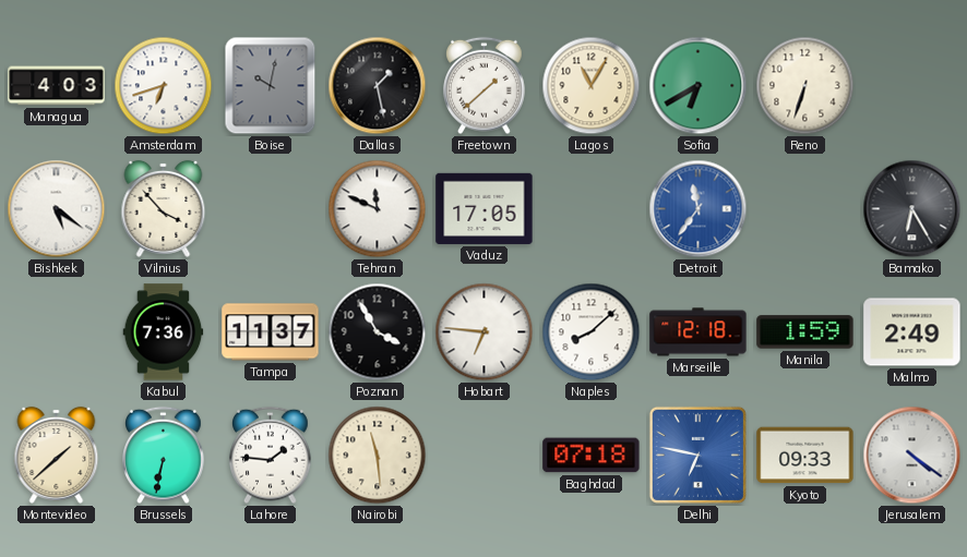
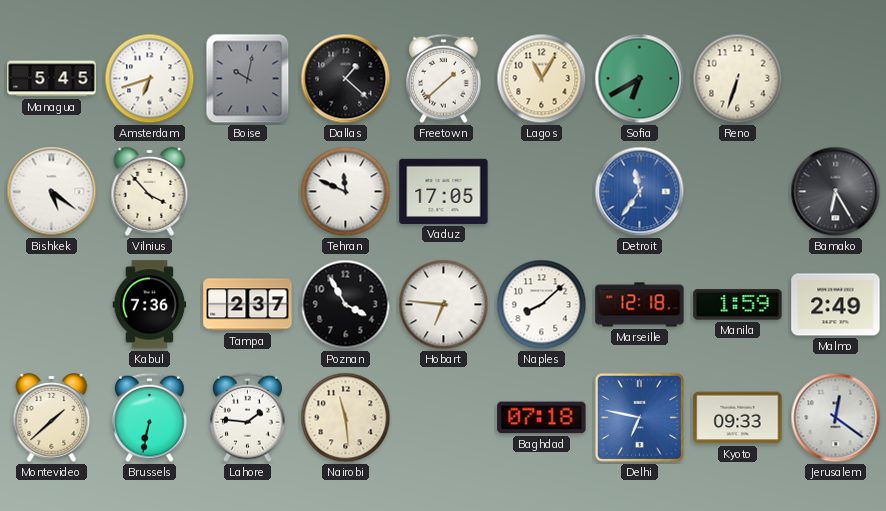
Managua: 4:03 -> 5:45
Dallas: 1:28 -> 1:22
Tampa: 11:37 -> 2:37
Jerusalem: 4:21 -> 12:21
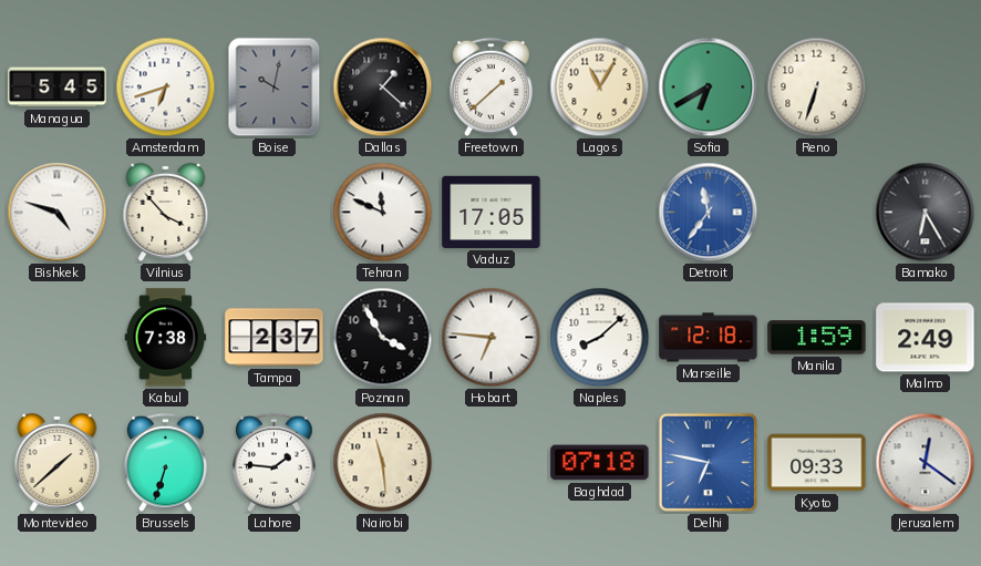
Bishkek: 5:21 -> 4:48
Kabul: 7:36 -> 7:38
Brussels: 6:32 -> 6:33
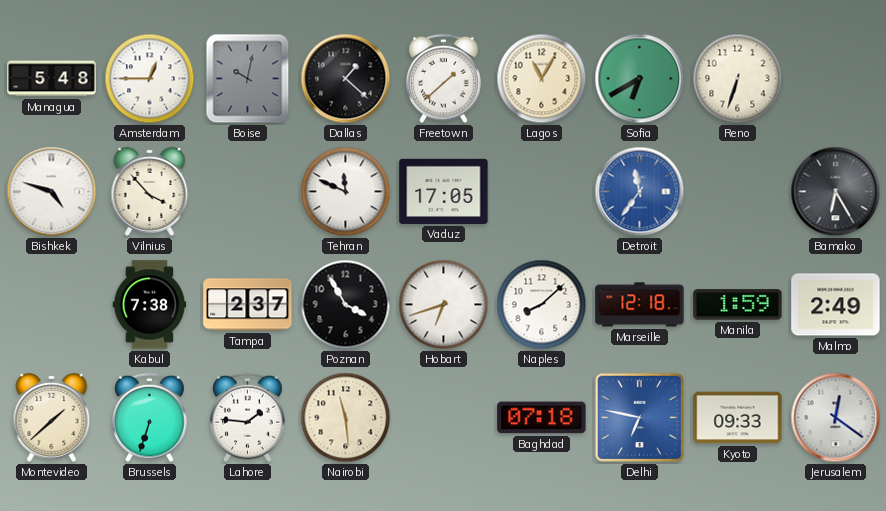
Managua: 5:45 -> 5:48
Amsterdam: 6:42 -> 12:45
Hobart: 6:46 -> 6:42
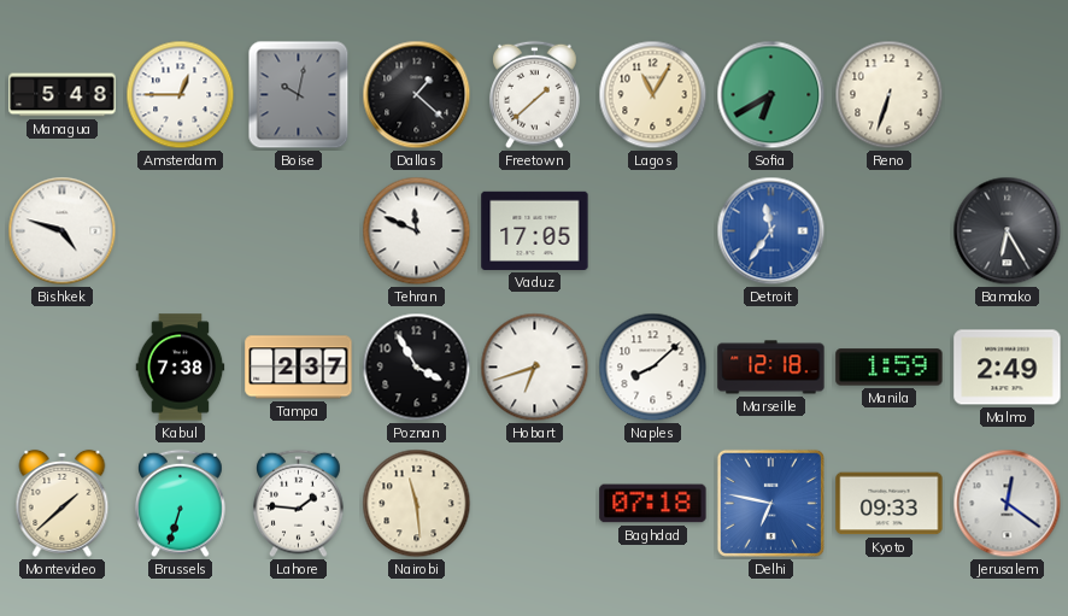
Vilnius: 3:53 -> none
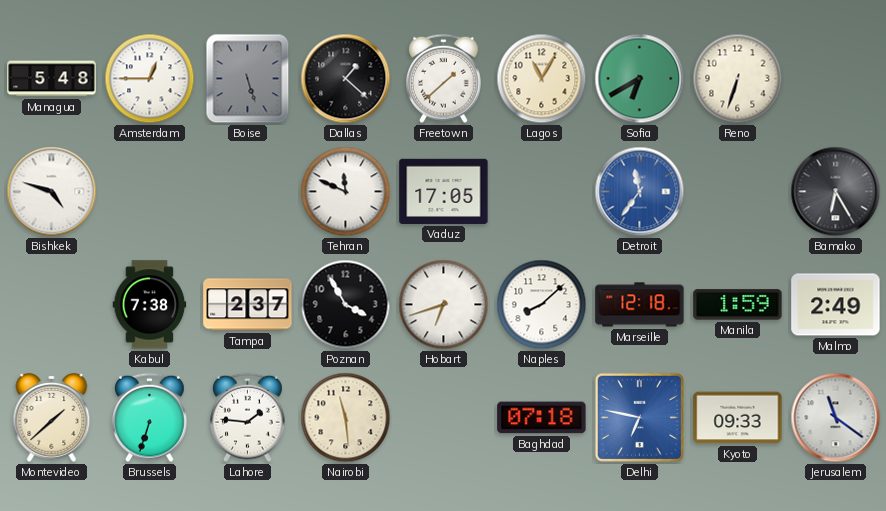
Boise: 10:02 -> 5:27
Jerusalem: 12:21 -> 11:21
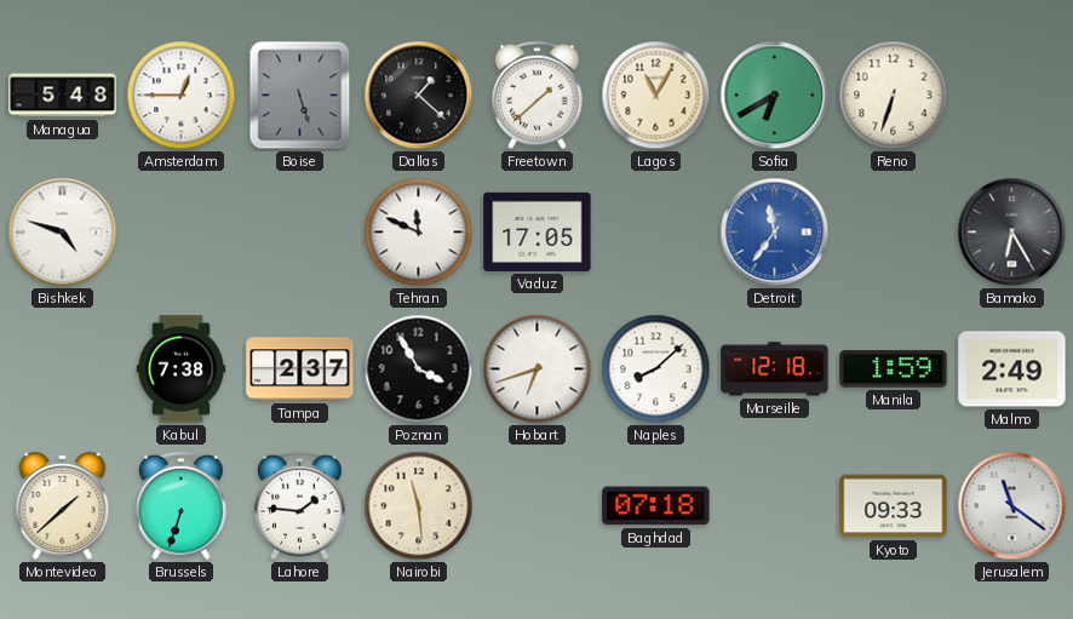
Delhi: 6:47 -> none
